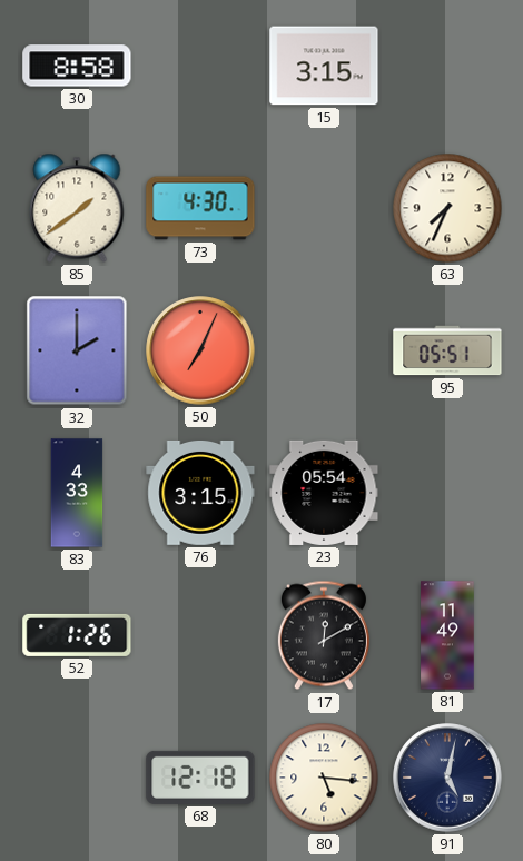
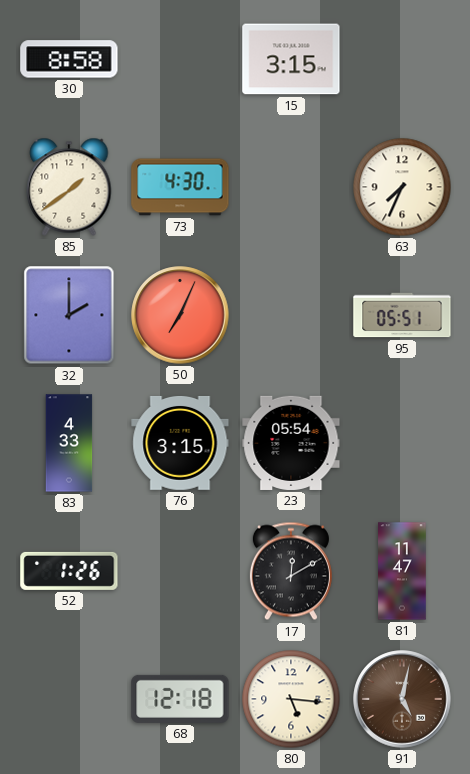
81: 11:49 -> 11:47
91 dial: navy -> brown
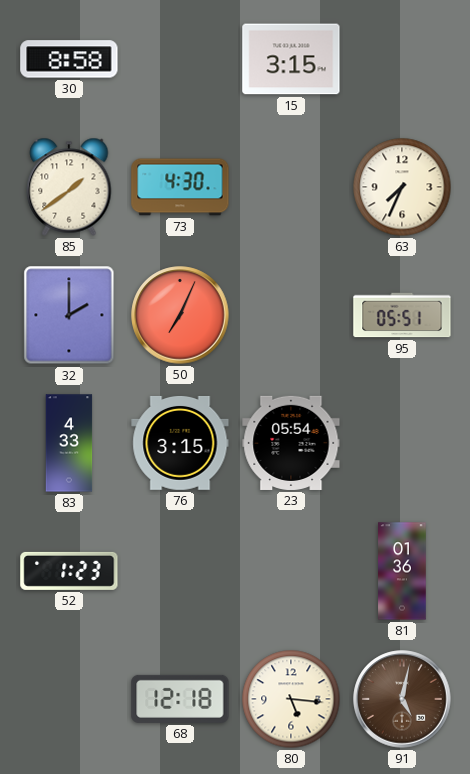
52: 1:26 -> 1:23
17: 12:10 -> none
81: 11:47 -> 01:36
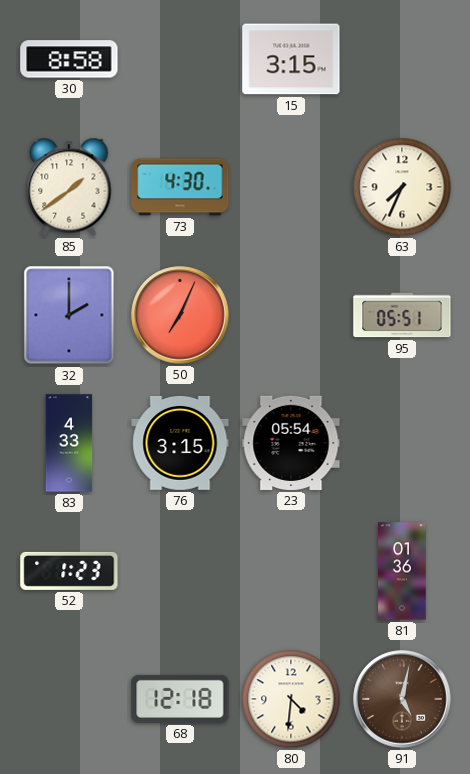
80: 5:16 -> 4:31
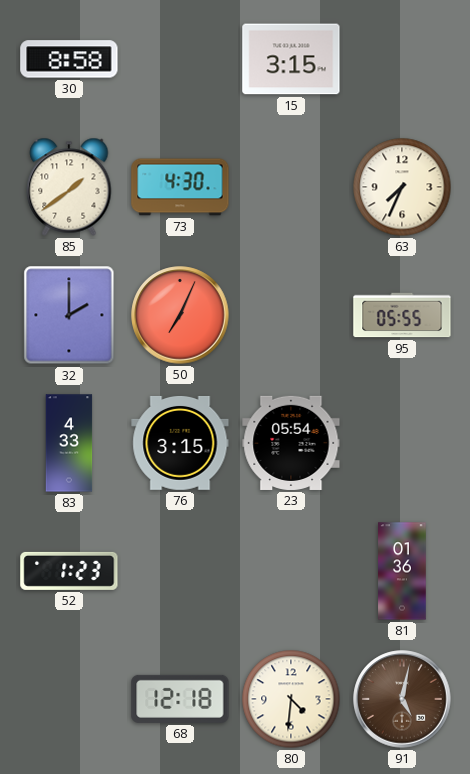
95: 05:51 -> 05:55
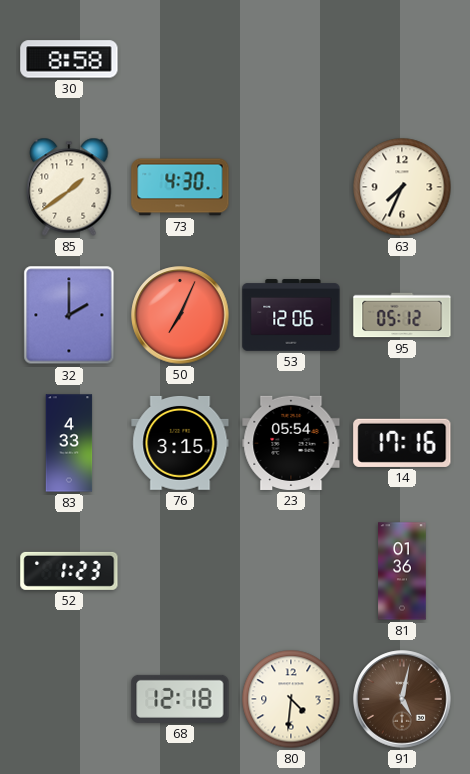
15: 3:15 -> none
53: none -> 12:06
95: 05:55 -> 05:12
14: none -> 17:16
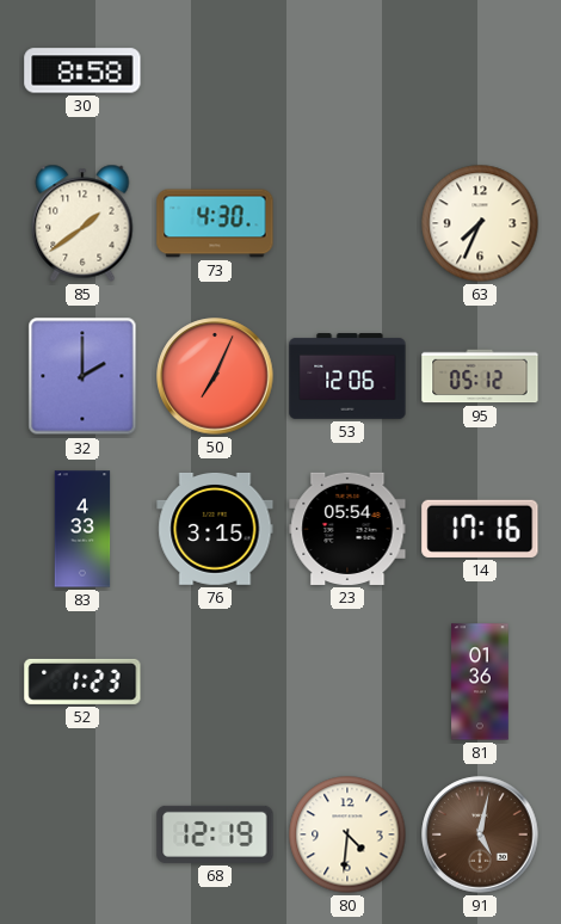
68: 12:18 -> 12:19
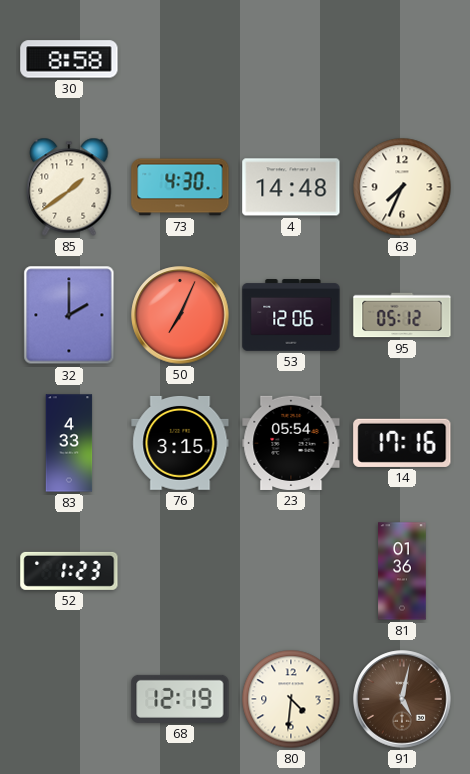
4: none -> 14:48
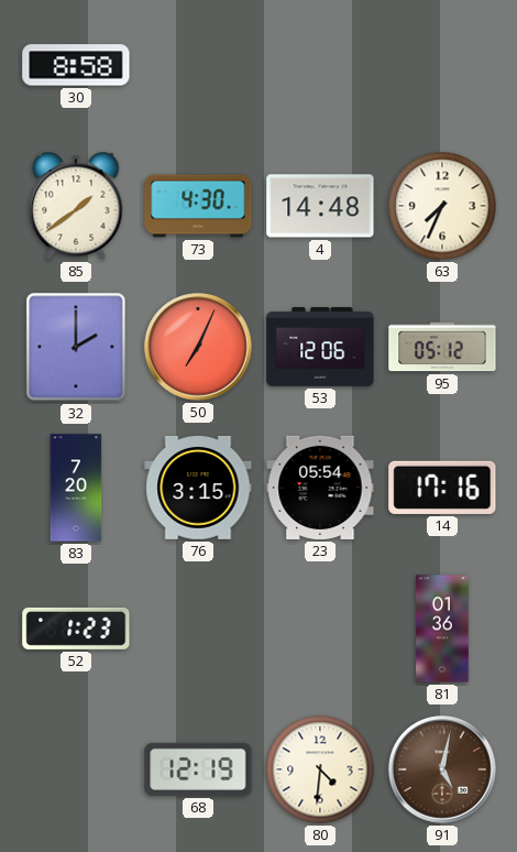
83: 4:33 -> 7:20
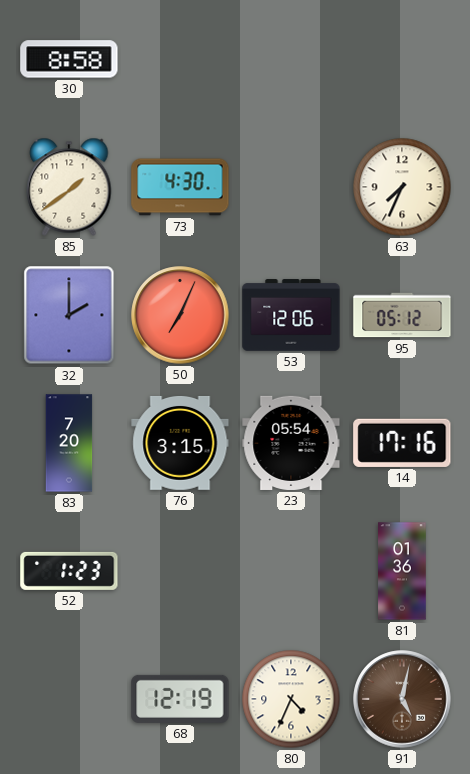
4: 14:48 -> none
80: 4:31 -> 4:34
